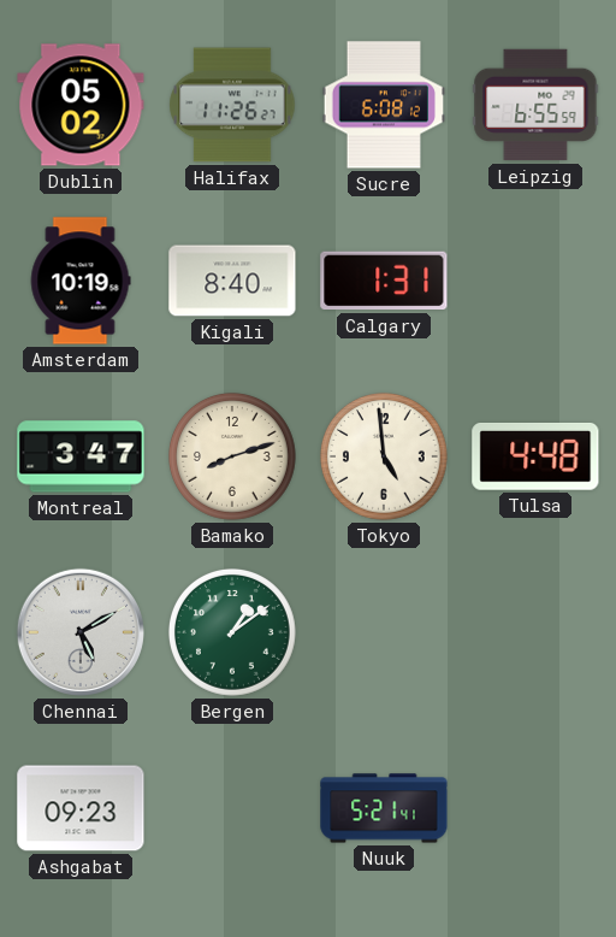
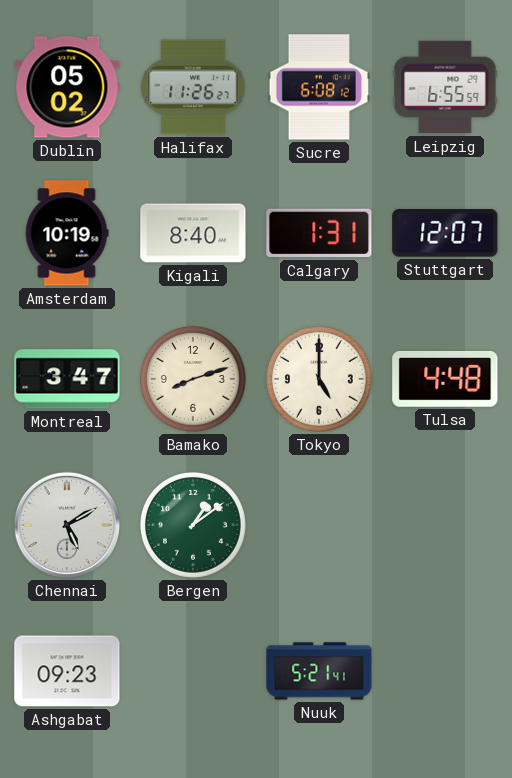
Stuttgart: none -> 12:07
Tokyo: 4:59 -> 5:00
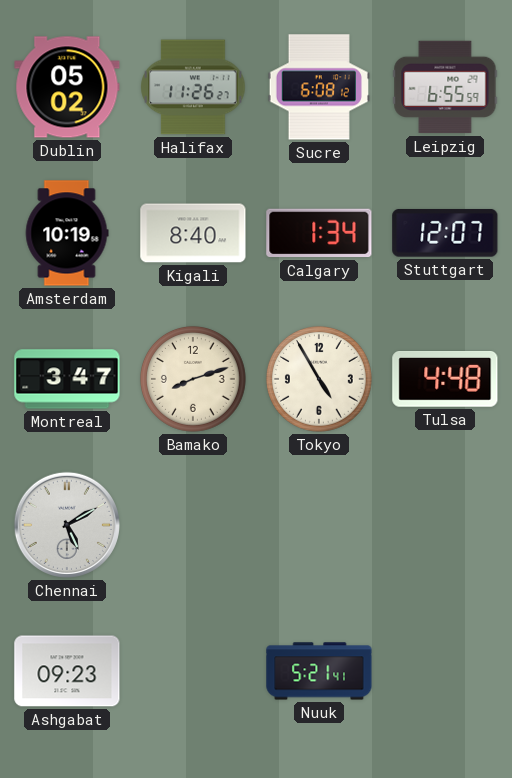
Calgary: 1:31 -> 1:34
Tokyo: 5:00 -> 4:55
Bergen: 1:09 -> none
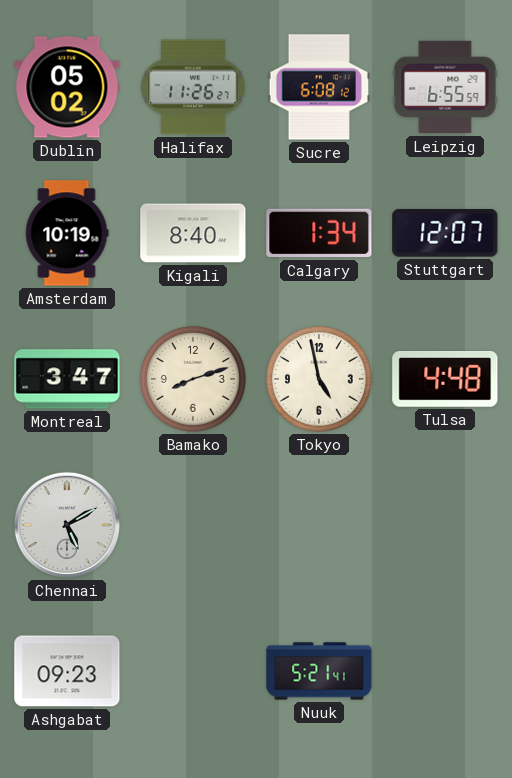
Tokyo: 4:55 -> 4:58
